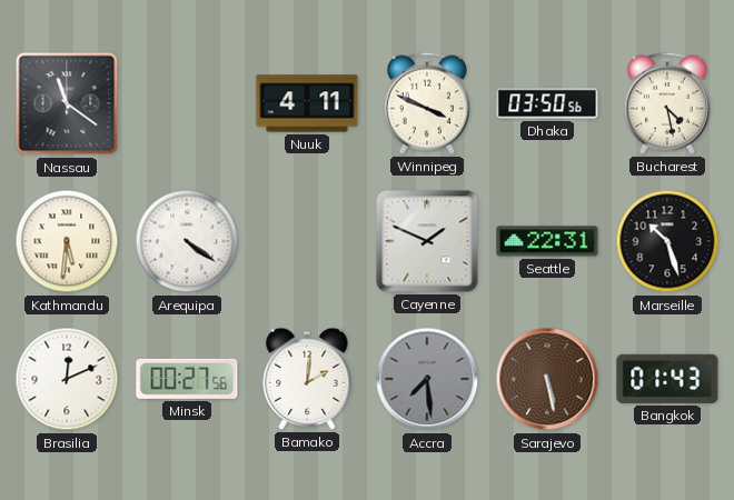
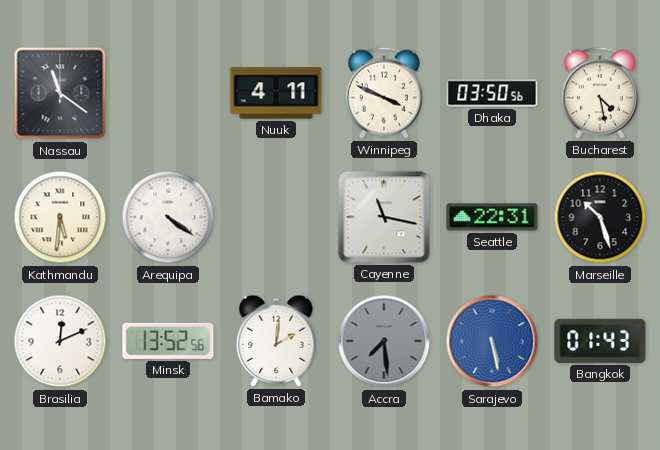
Cayenne: 1:49 -> 11:17
Minsk: 00:27 -> 13:52
Sarajevo dial: brown -> blue
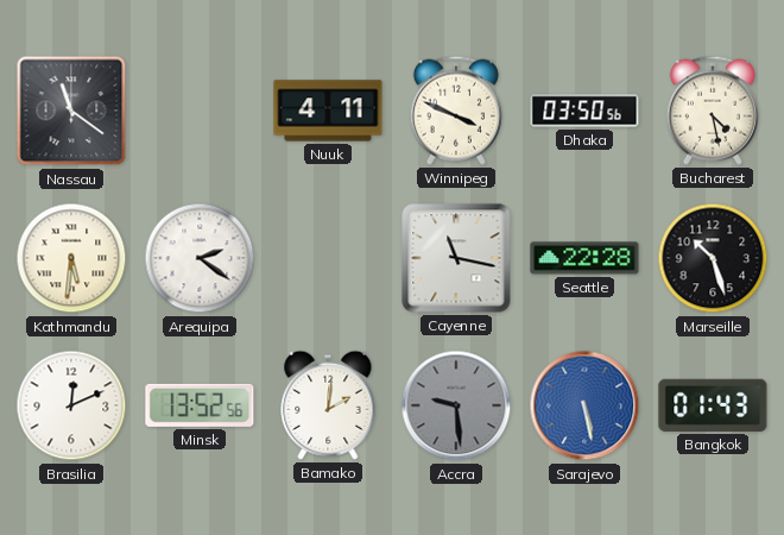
Arequipa: 4:21 -> 2:21
Seattle: 22:31 -> 22:28
Accra: 7:29 -> 9:29
